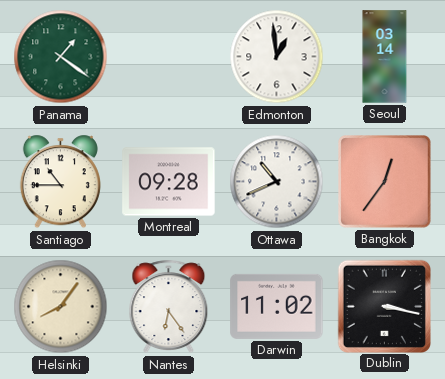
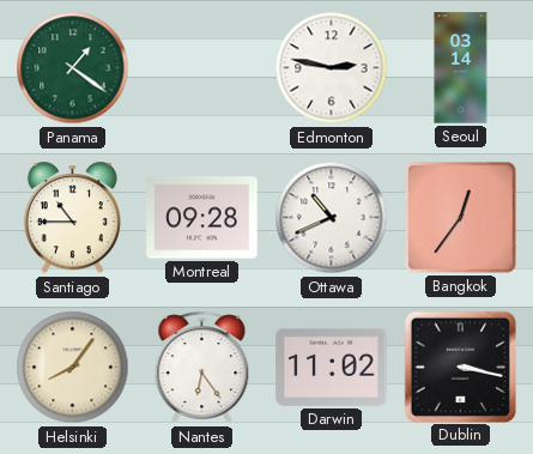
Edmonton: 12:59 -> 2:47
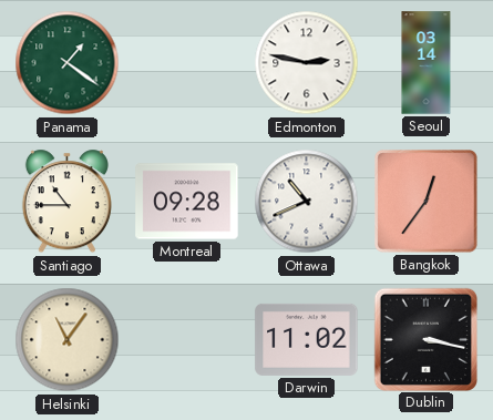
Helsinki: 8:06 -> 11:06
Nantes: 6:24 -> none
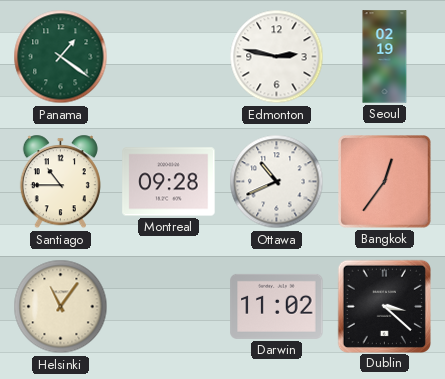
Seoul: 03:14 -> 02:19
Dublin: 3:17 -> 3:22
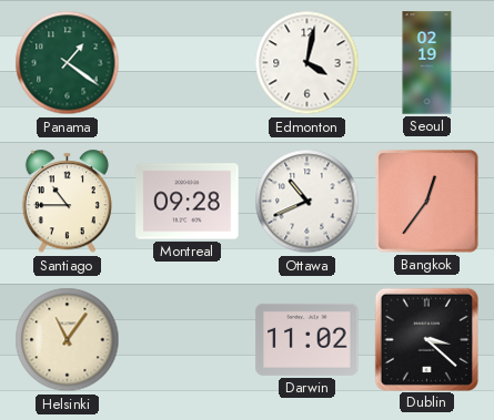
Edmonton: 2:47 -> 4:02
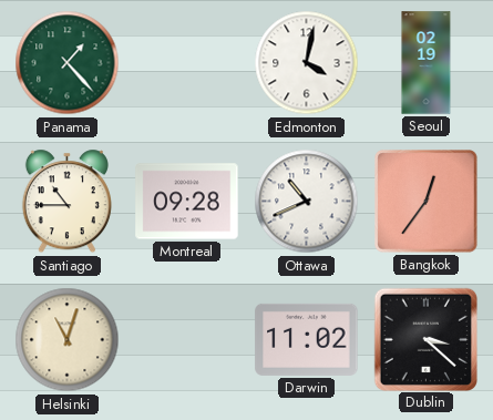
Panama: 1:21 -> 1:23
Helsinki: 11:06 -> 11:03
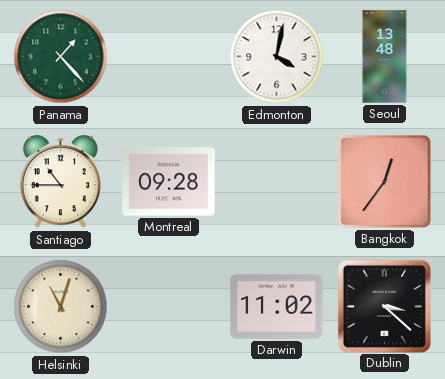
Seoul: 02:19 -> 13:48
Ottawa: 10:41 -> none
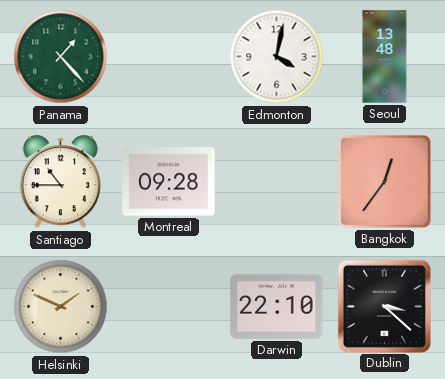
Helsinki: 11:03 -> 1:49
Darwin: 11:02 -> 22:10
